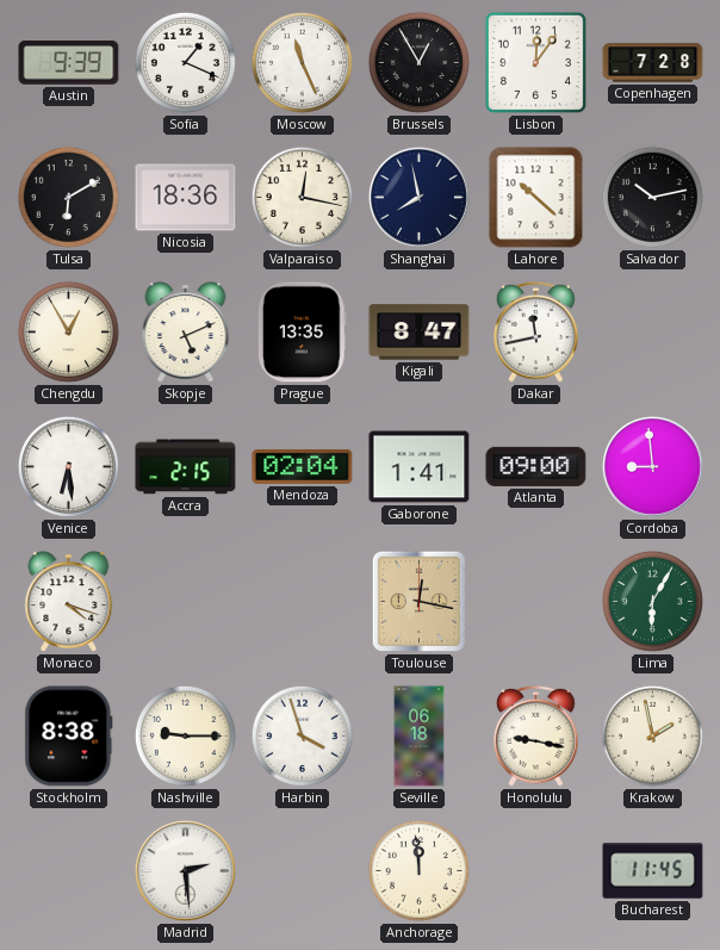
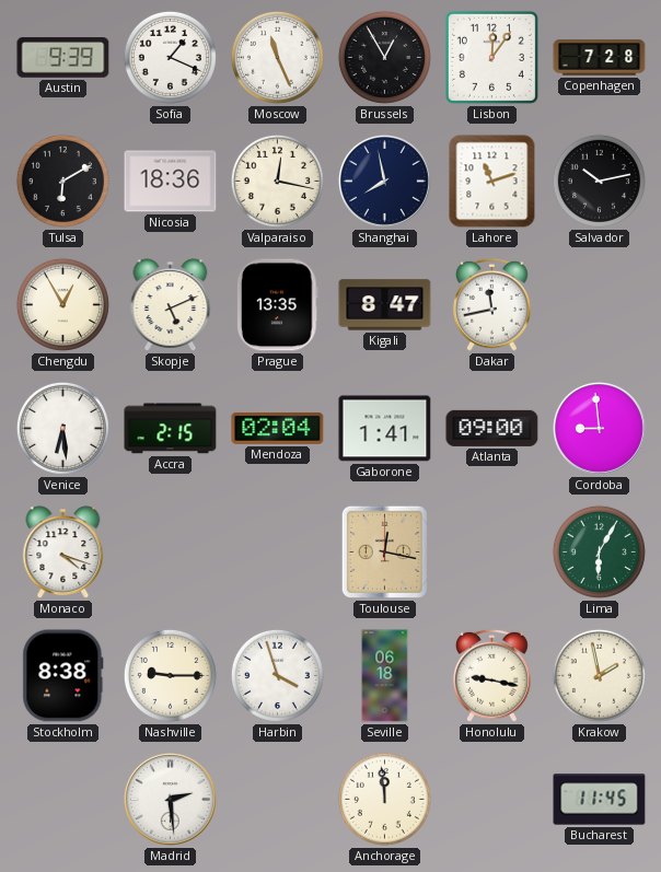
Lahore: 10:22 -> 11:12
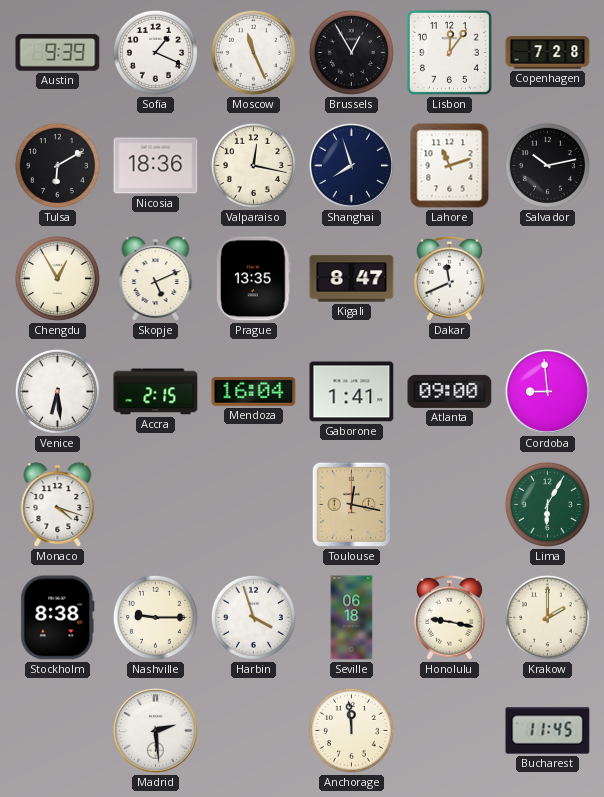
Shanghai: 7:58 -> 7:57
Dakar: 11:43 -> 11:41
Mendoza: 02:04 -> 16:04
Krakow: 1:58 -> 2:00
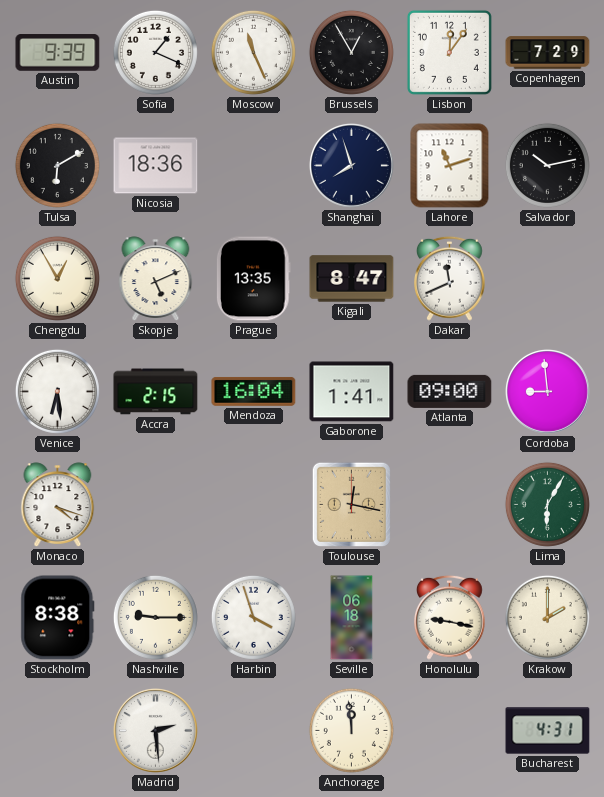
Copenhagen: 7:28 -> 7:29
Valparaiso: 12:17 -> none
Bucharest: 11:45 -> 4:31
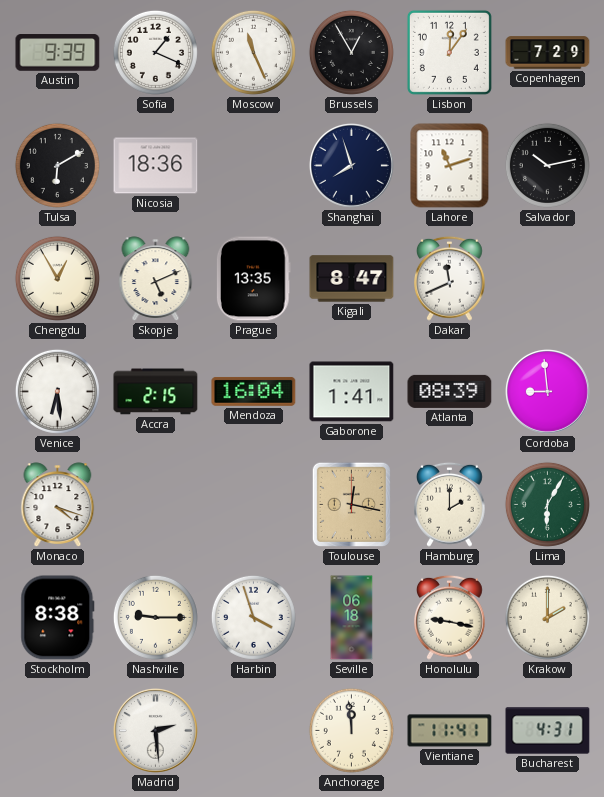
Atlanta: 09:00 -> 08:39
Hamburg: none -> 2:00
Vientiane: none -> 11:41
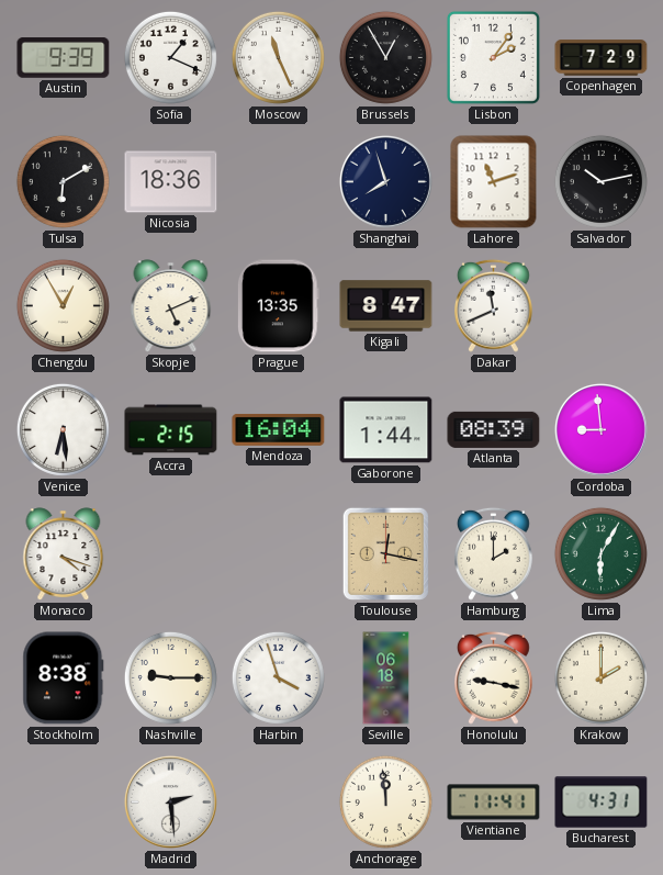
Lisbon: 12:06 -> 2:06
Gaborone: 1:41 -> 1:44
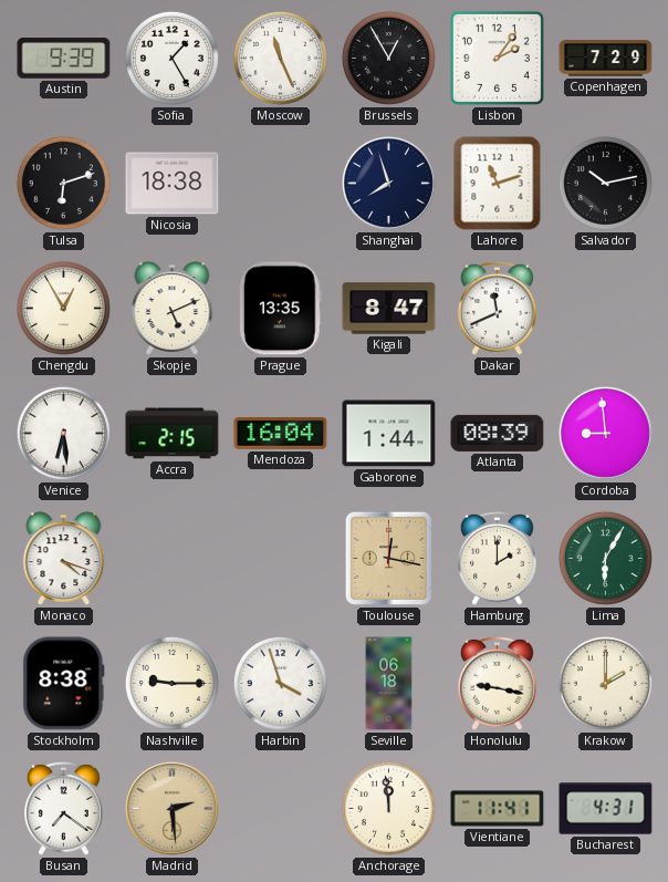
Sofia: 1:19 -> 1:25
Tulsa: 6:10 -> 6:12
Nicosia: 18:36 -> 18:38
Busan: none -> 7:21
Madrid dial: white -> champagne
